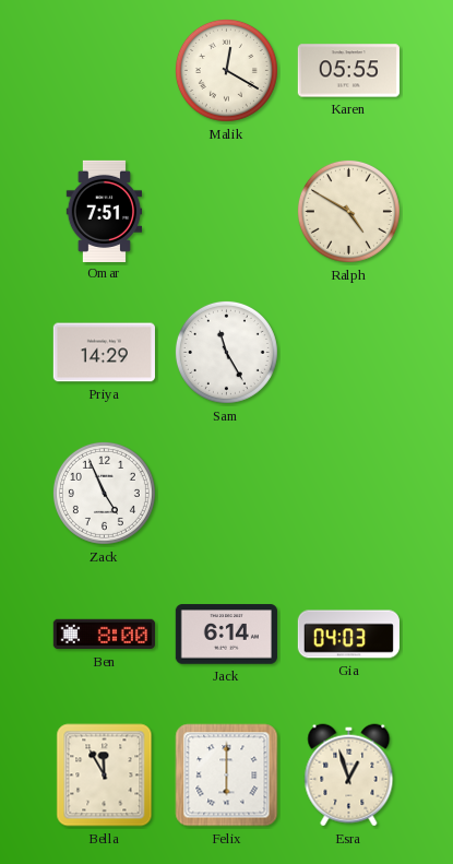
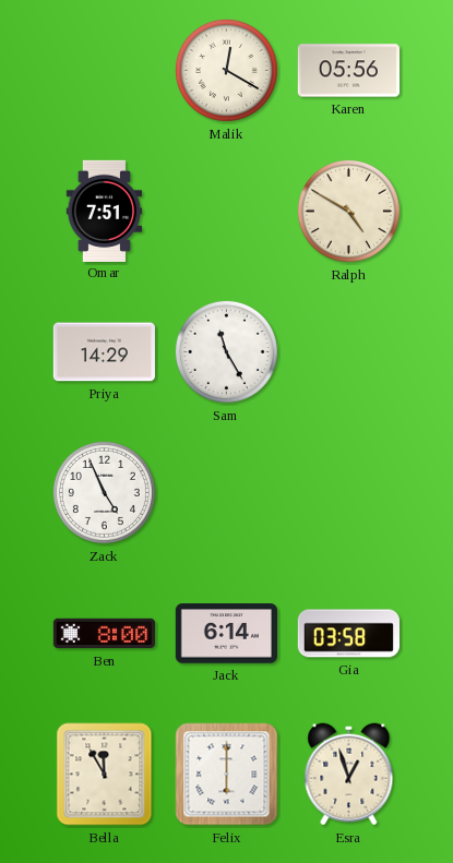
Karen: 05:55 -> 05:56
Gia: 04:03 -> 03:58
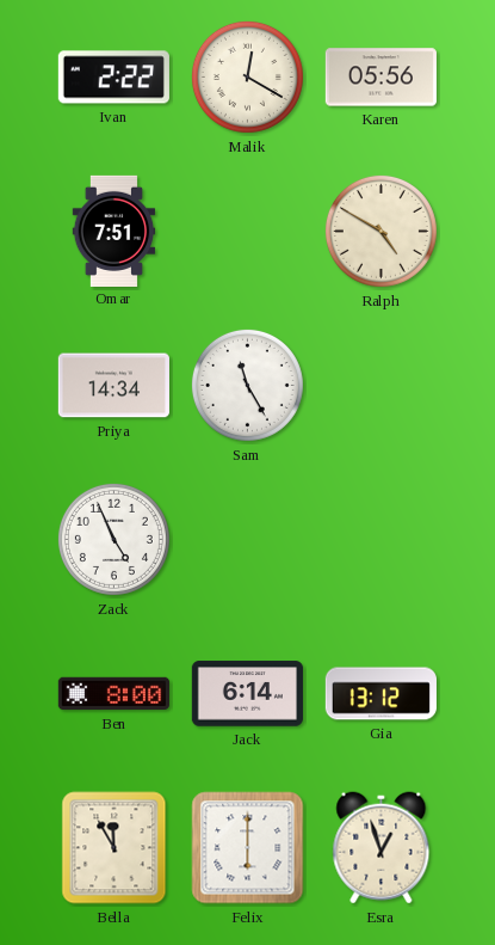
Ivan: none -> 2:22
Priya: 14:29 -> 14:34
Gia: 03:58 -> 13:12
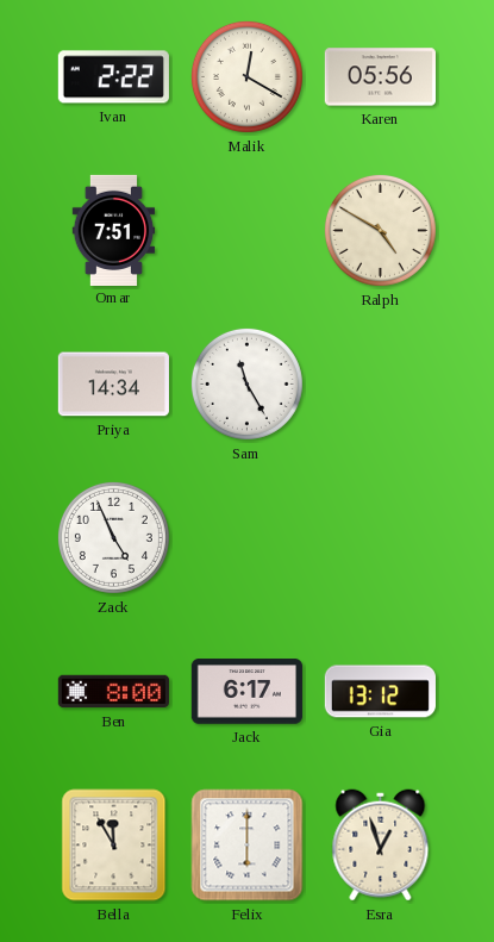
Jack: 6:14 -> 6:17
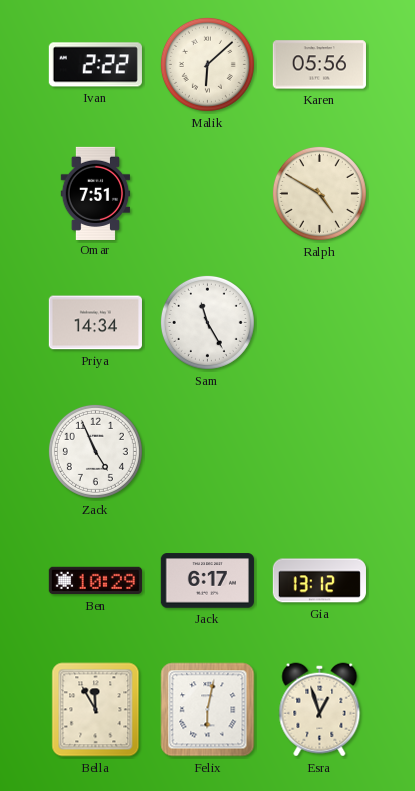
Malik: 12:20 -> 6:08
Ben: 8:00 -> 10:29
Felix: 6:00 -> 6:02
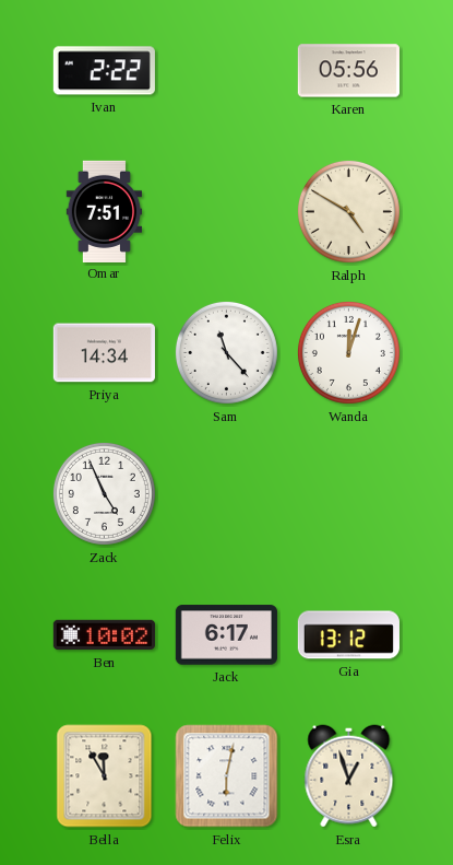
Malik: 6:08 -> none
Sam: 11:25 -> 11:23
Wanda: none -> 12:03
Ben: 10:29 -> 10:02
